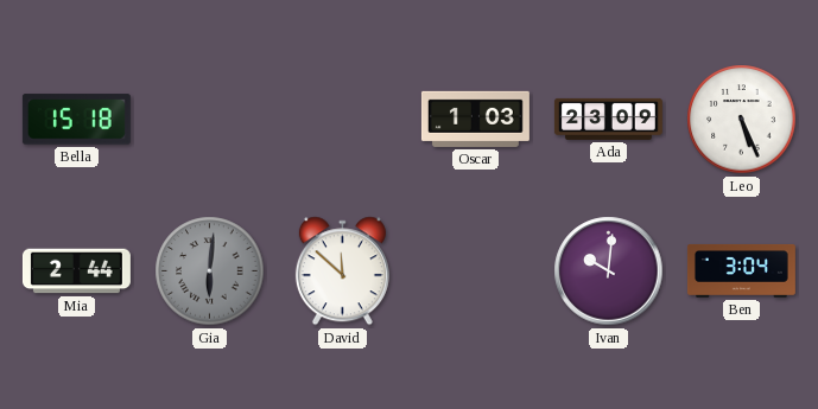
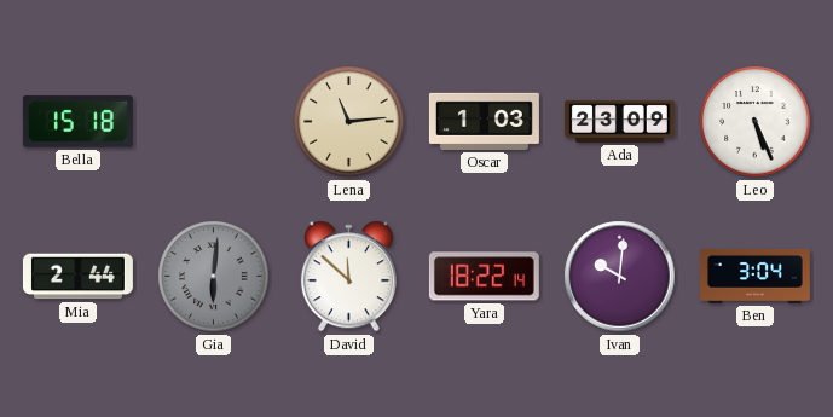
Lena: none -> 11:14
Yara: none -> 18:22
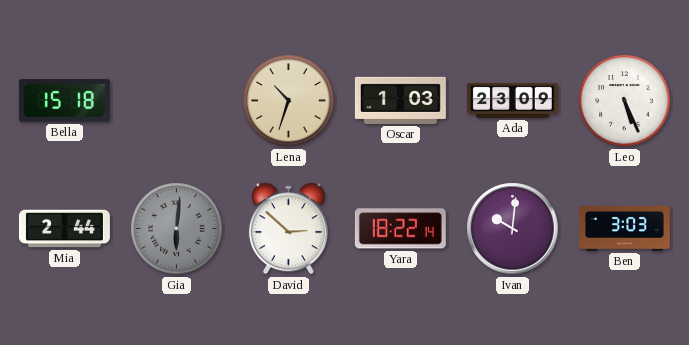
Lena: 11:14 -> 10:33
David: 11:52 -> 2:52
Ben: 3:04 -> 3:03
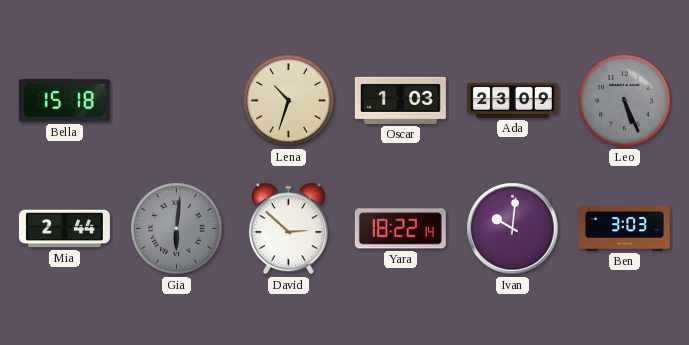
Leo dial: white -> grey
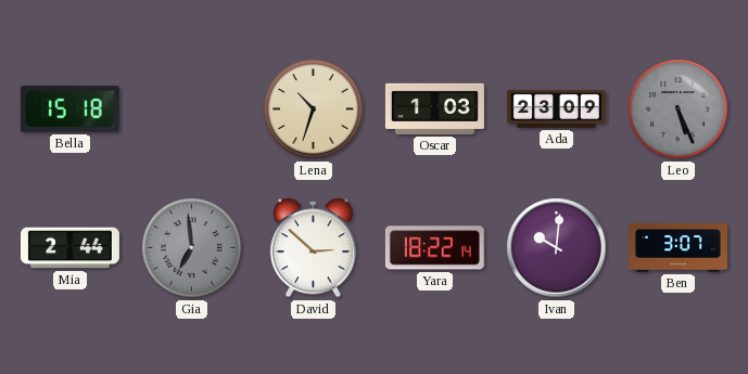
Gia: 6:01 -> 6:59
Ben: 3:03 -> 3:07
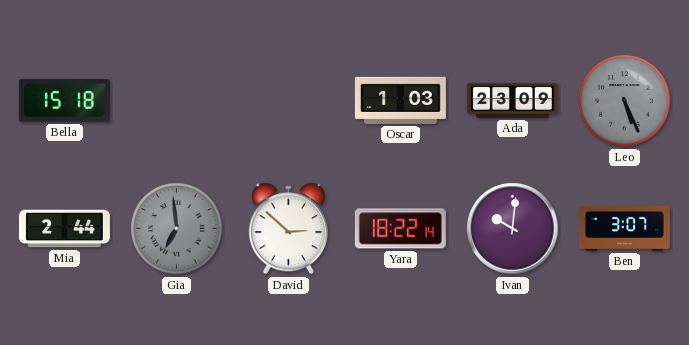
Lena: 10:33 -> none
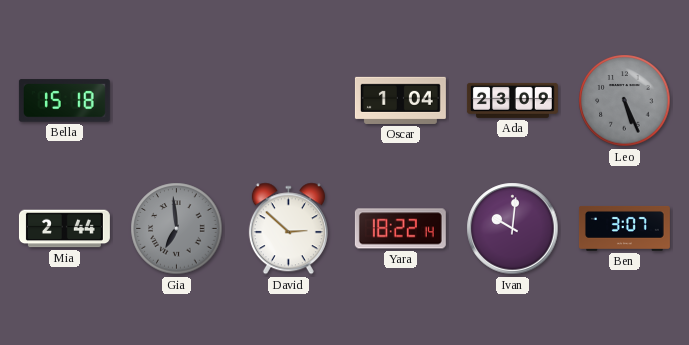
Oscar: 1:03 -> 1:04
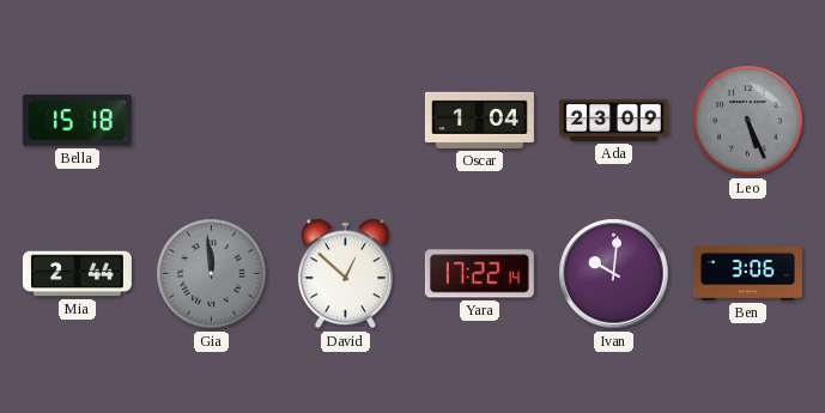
Gia: 6:59 -> 11:59
David: 2:52 -> 12:52
Yara: 18:22 -> 17:22
Ben: 3:07 -> 3:06
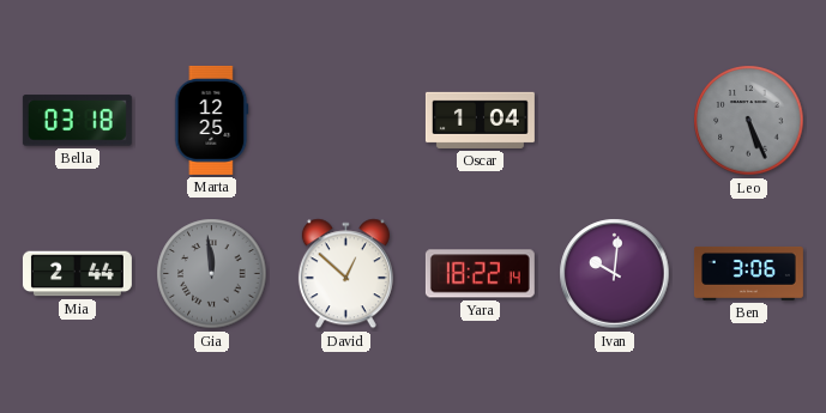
Bella: 15:18 -> 03:18
Marta: none -> 12:25
Ada: 23:09 -> none
Yara: 17:22 -> 18:22
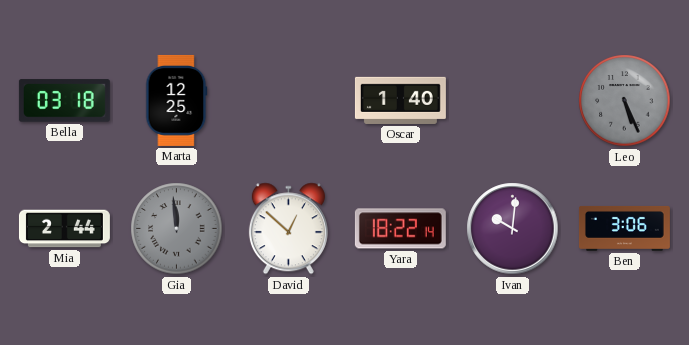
Oscar: 1:04 -> 1:40
